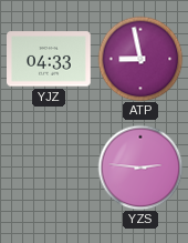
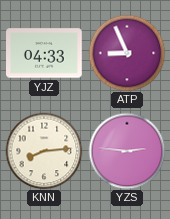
ATP: 8:58 -> 8:56
KNN: none -> 8:14
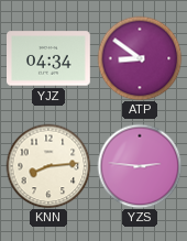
YJZ: 04:33 -> 04:34
ATP: 8:56 -> 8:51
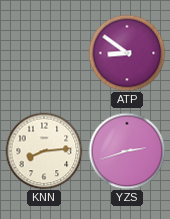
YJZ: 04:34 -> none
YZS: 2:46 -> 2:42
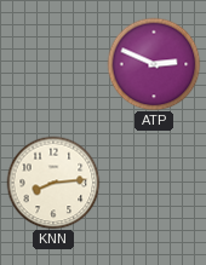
ATP: 8:51 -> 2:49
YZS: 2:42 -> none
